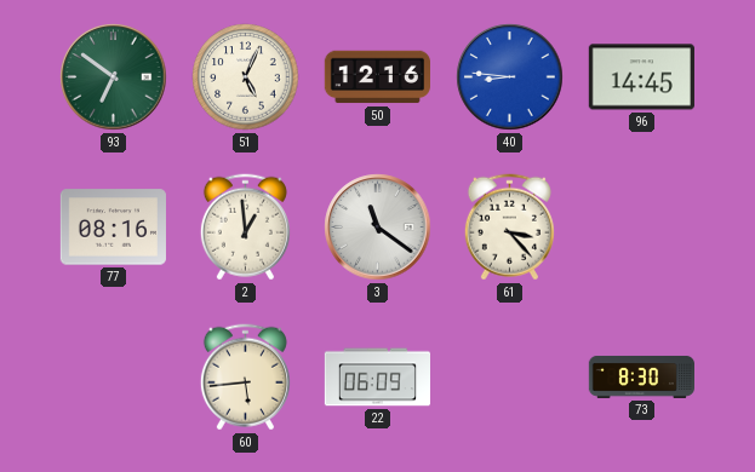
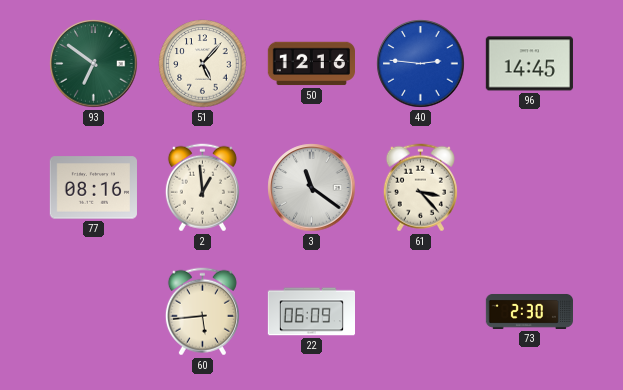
51: 5:04 -> 5:07
40: 8:46 -> 2:46
73: 8:30 -> 2:30
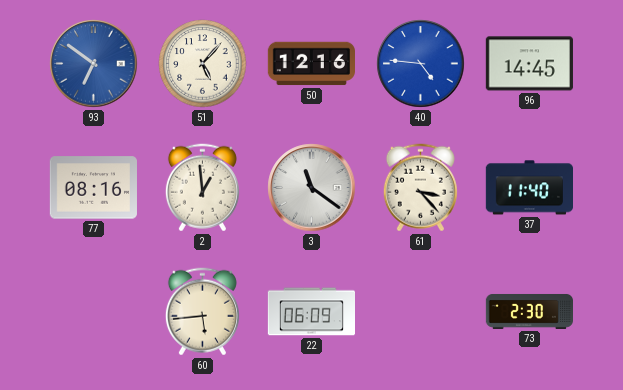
93 dial: green -> blue
40: 2:46 -> 4:46
37: none -> 11:40
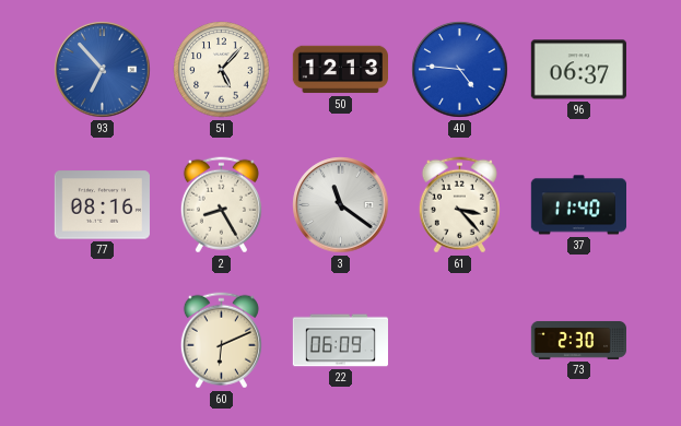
93: 6:51 -> 6:53
50: 12:16 -> 12:13
96: 14:45 -> 06:37
2: 12:59 -> 8:25
60: 5:44 -> 6:11
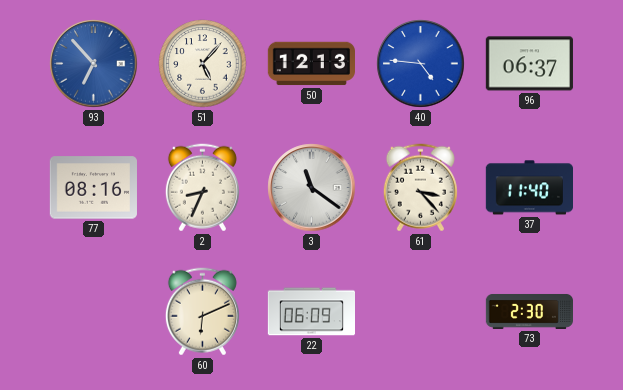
2: 8:25 -> 8:34
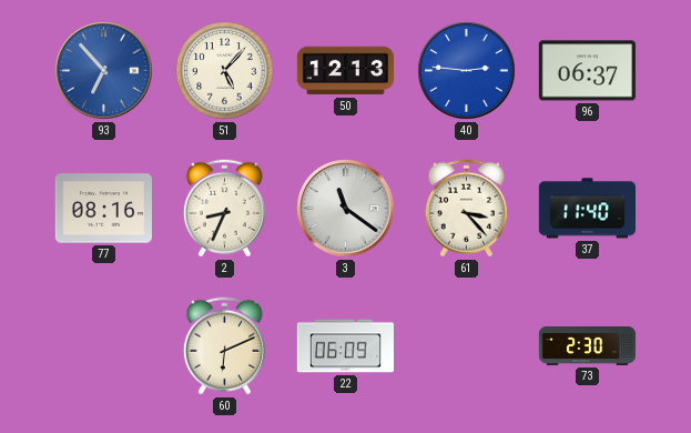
40: 4:46 -> 2:46
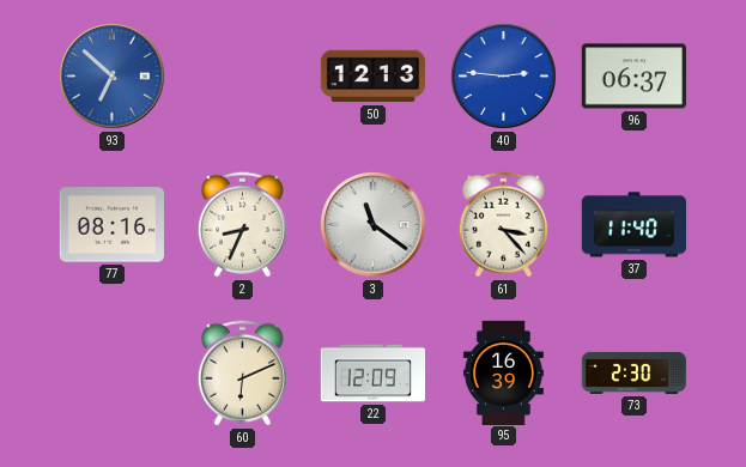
93: 6:53 -> 6:52
51: 5:07 -> none
22: 06:09 -> 12:09
95: none -> 16:39
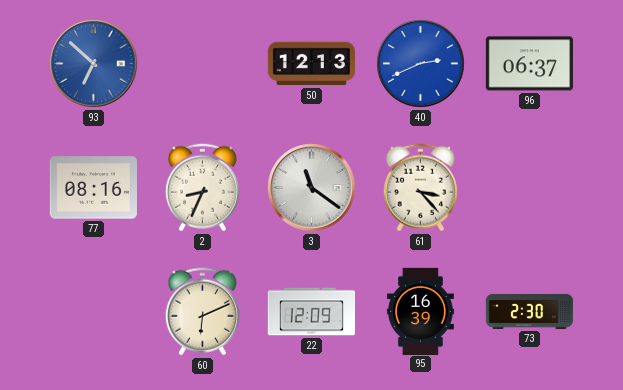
40: 2:46 -> 2:41
37: 11:40 -> none
